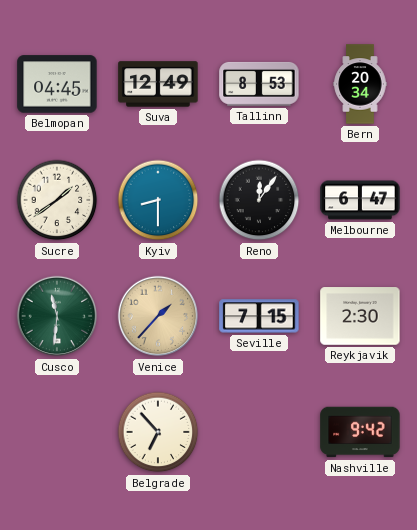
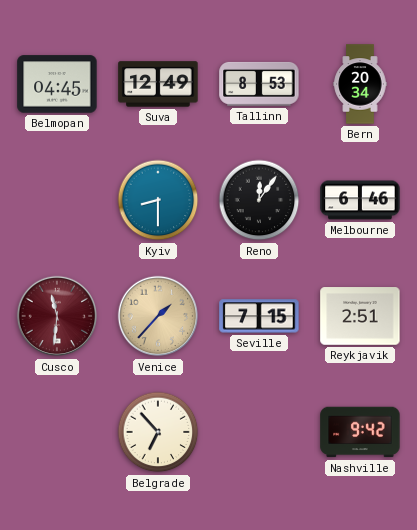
Sucre: 1:39 -> none
Melbourne: 6:47 -> 6:46
Cusco dial: green -> burgundy
Reykjavik: 2:30 -> 2:51
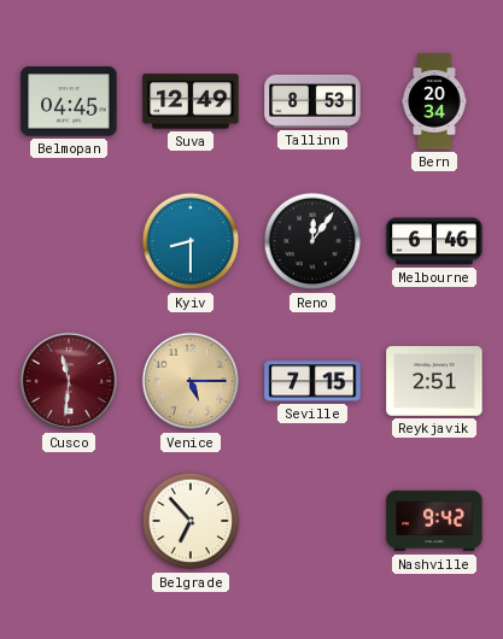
Venice: 1:37 -> 5:15
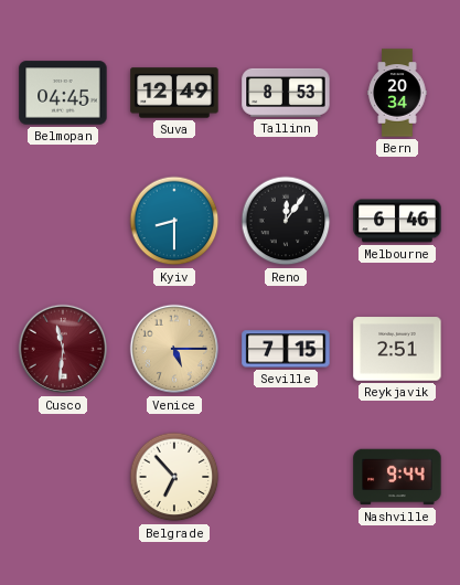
Nashville: 9:42 -> 9:44
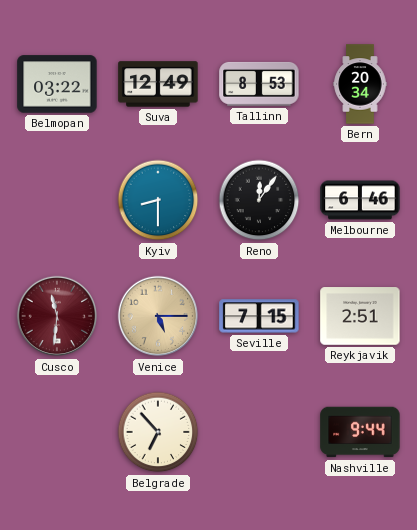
Belmopan: 04:45 -> 03:22
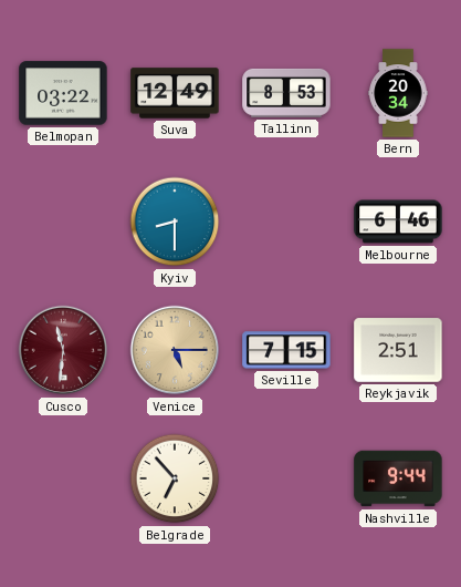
Reno: 12:06 -> none
